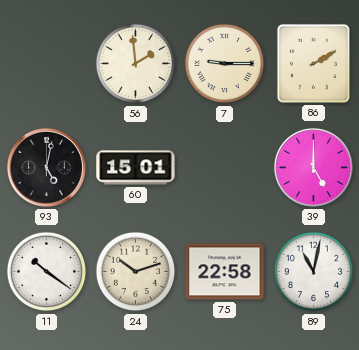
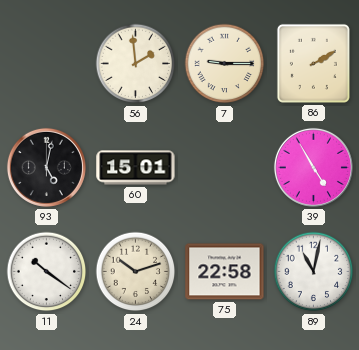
39: 5:00 -> 4:55
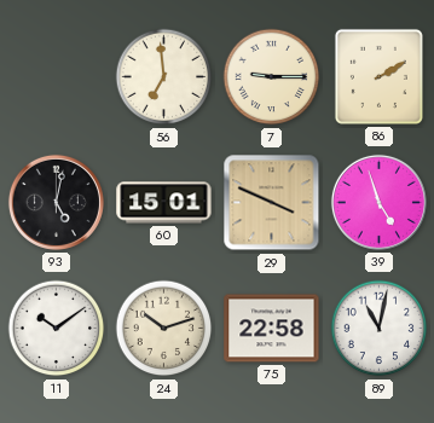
56: 1:59 -> 6:59
29: none -> 3:49
39: 4:55 -> 4:57
11: 10:21 -> 10:09
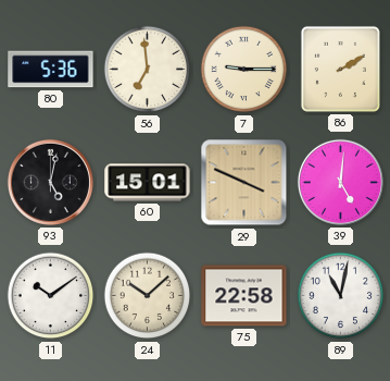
80: none -> 5:36
39: 4:57 -> 5:01
24: 10:12 -> 10:08
